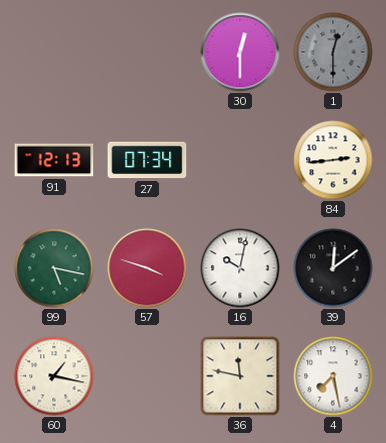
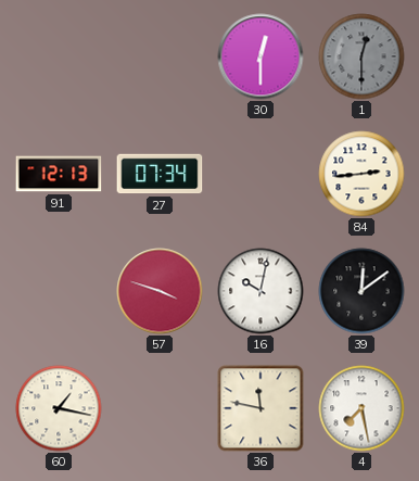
99: 5:17 -> none
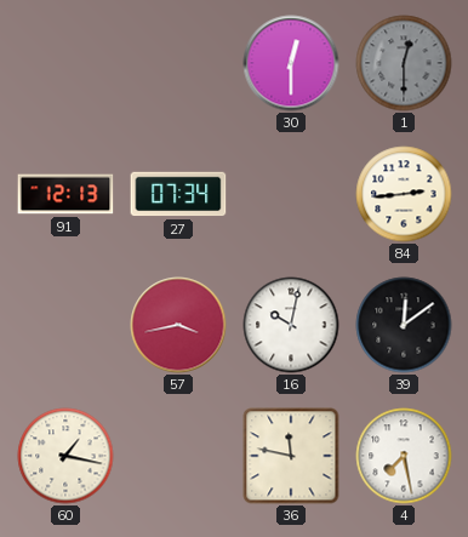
57: 3:48 -> 3:43
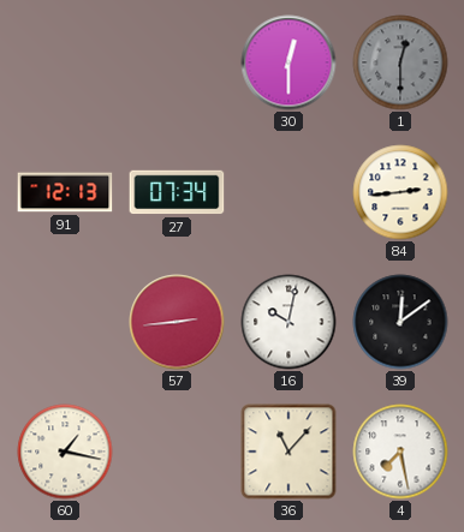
57: 3:43 -> 2:44
36: 11:47 -> 11:07
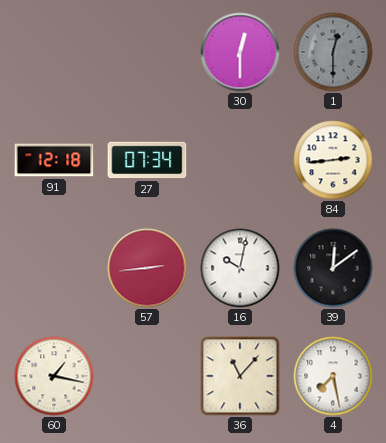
91: 12:13 -> 12:18
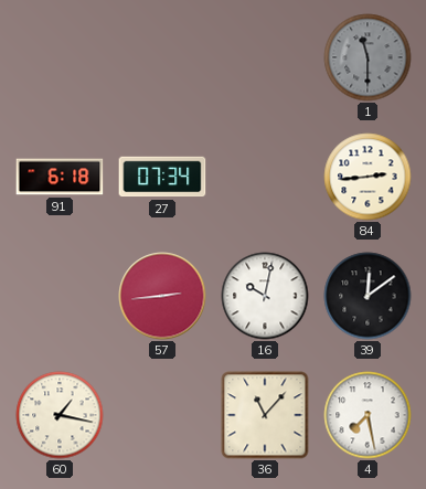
30: 12:30 -> none
1: 12:30 -> 11:30
91: 12:18 -> 6:18
